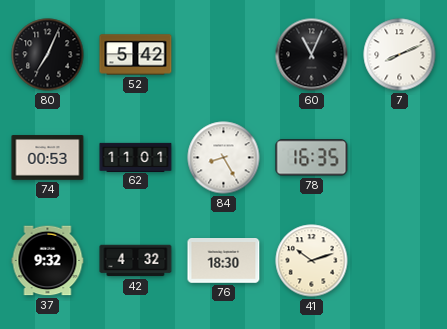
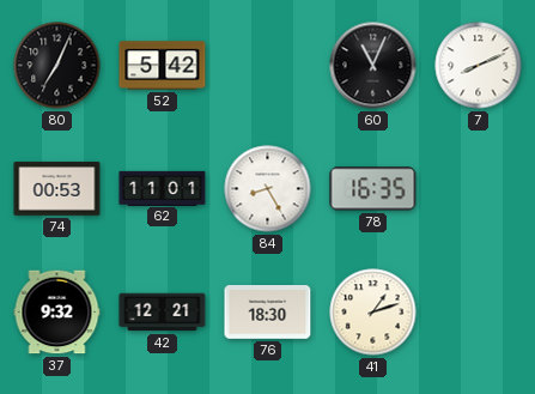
42: 4:32 -> 12:21
41: 10:12 -> 1:12
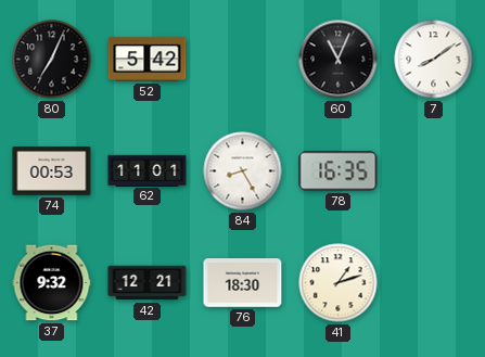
7: 8:11 -> 8:09
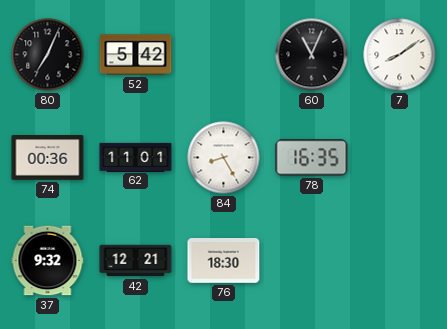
74: 00:53 -> 00:36
41: 1:12 -> none
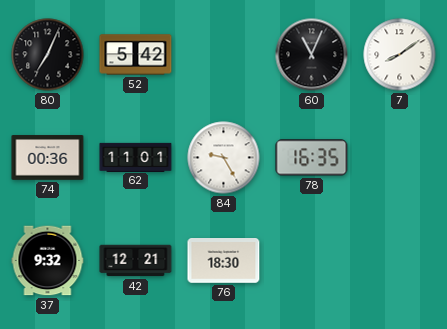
84: 8:25 -> 9:25
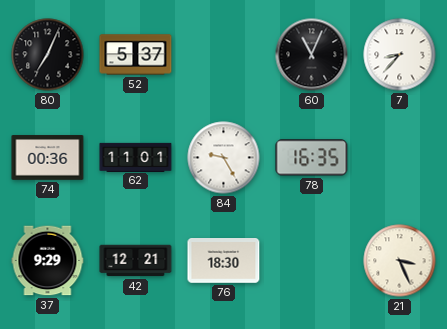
52: 5:42 -> 5:37
7: 8:09 -> 8:37
37: 9:32 -> 9:29
21: none -> 3:26
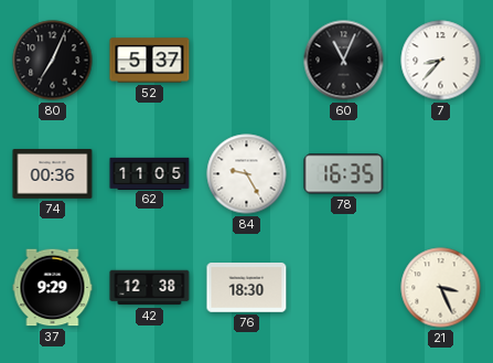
62: 11:01 -> 11:05
42: 12:21 -> 12:38
